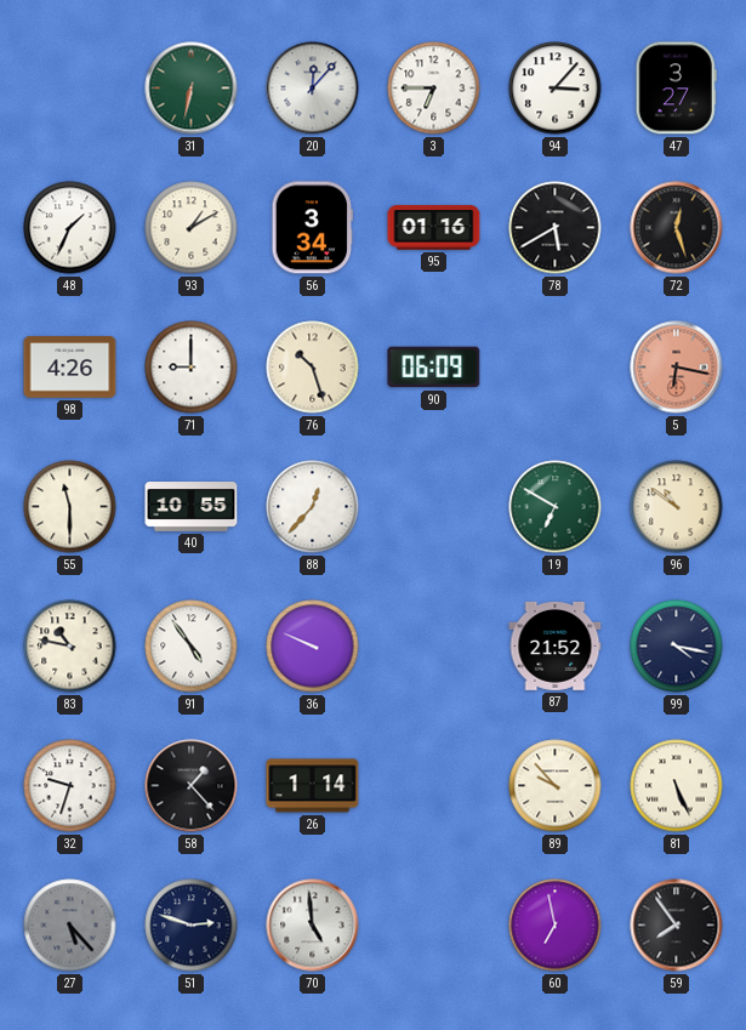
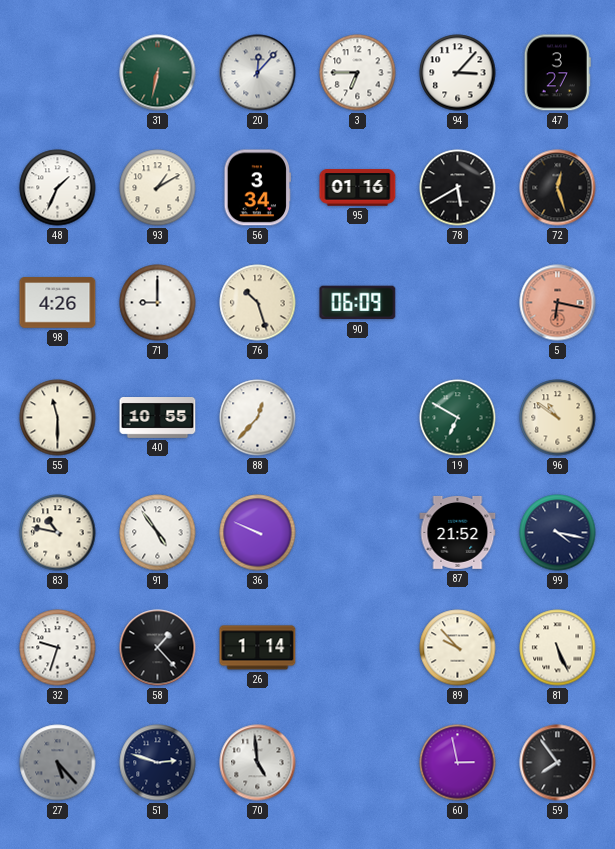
60: 6:58 -> 2:58
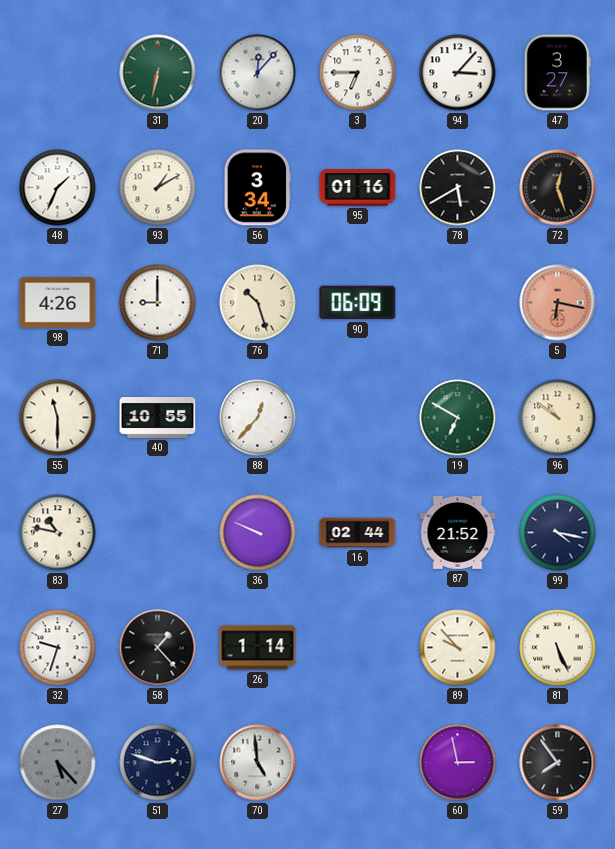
91: 4:54 -> none
16: none -> 02:44
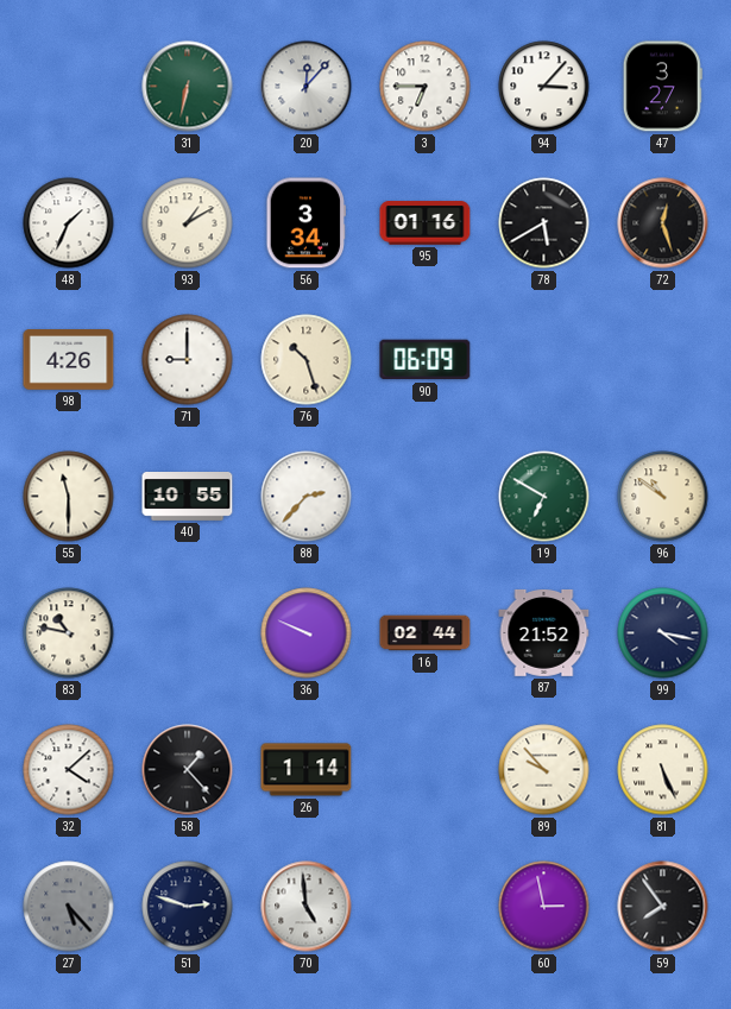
5: 6:17 -> none
88: 12:37 -> 2:37
32: 9:33 -> 4:08
